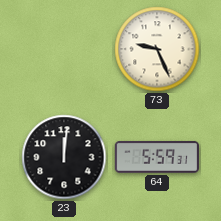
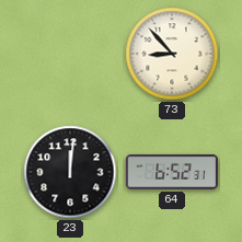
73: 9:26 -> 8:53
64: 5:59 -> 6:52
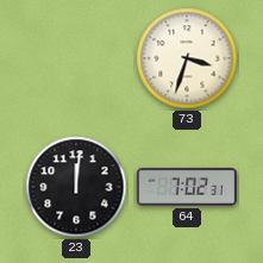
73: 8:53 -> 3:33
64: 6:52 -> 7:02
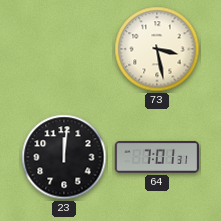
73: 3:33 -> 3:28
64: 7:02 -> 7:01
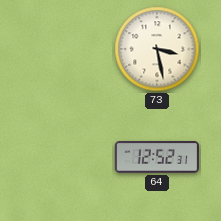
23: 12:01 -> none
64: 7:01 -> 12:52
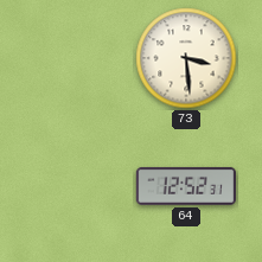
73: 3:28 -> 3:29
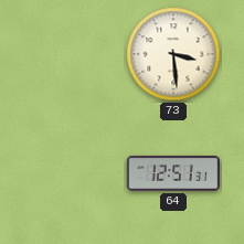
64: 12:52 -> 12:51
